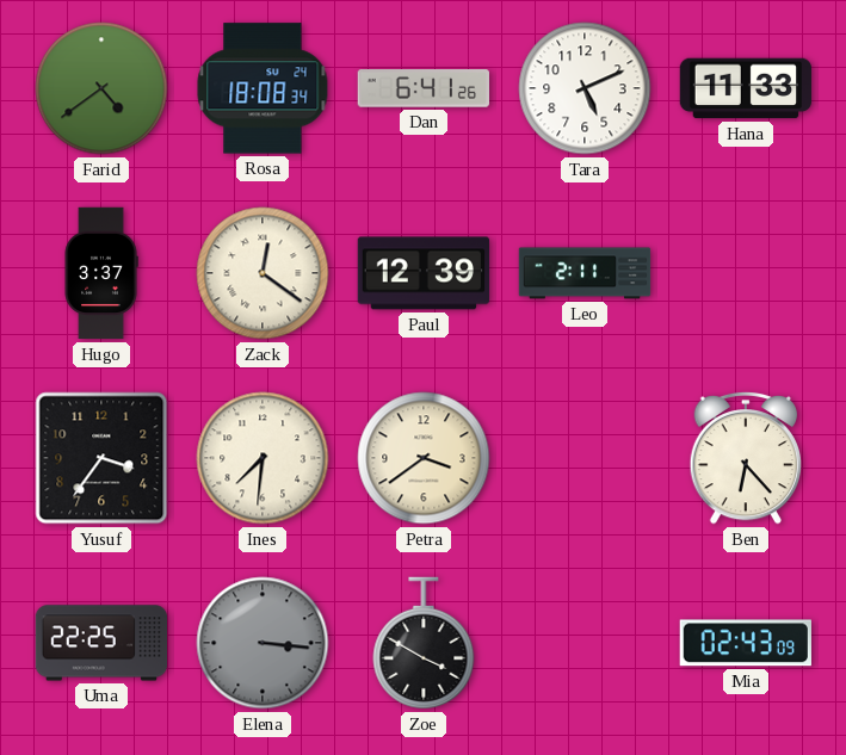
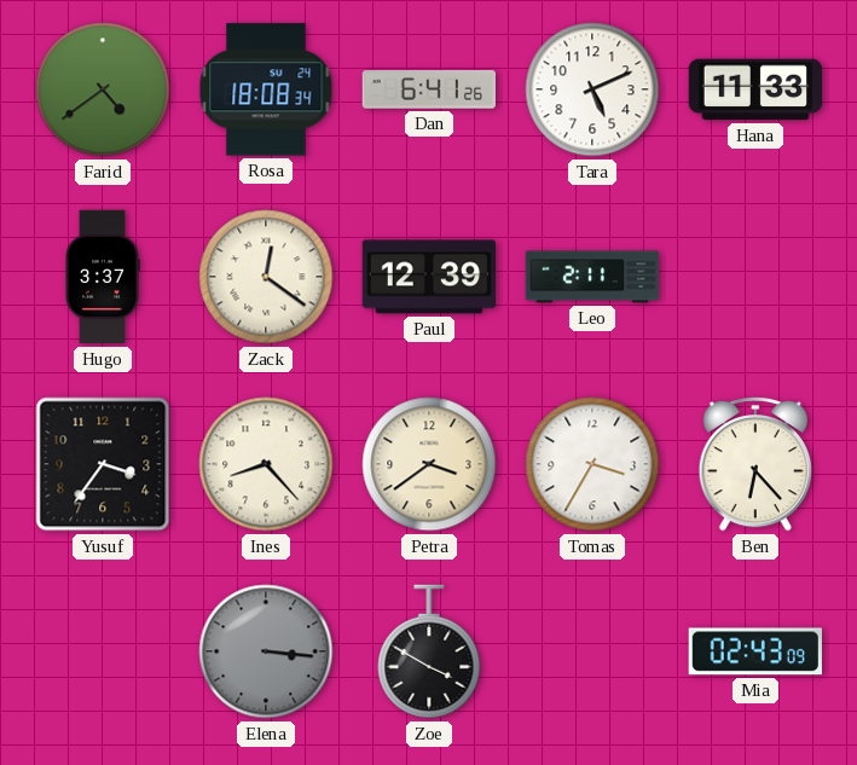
Ines: 7:31 -> 8:23
Tomas: none -> 3:35
Uma: 22:25 -> none
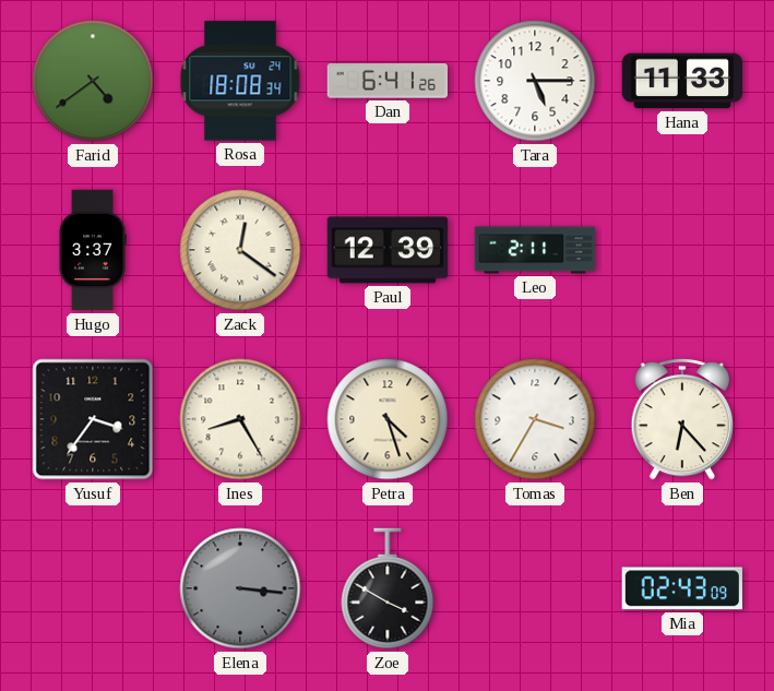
Tara: 5:11 -> 5:15
Ines: 8:23 -> 8:25
Petra: 3:39 -> 4:27
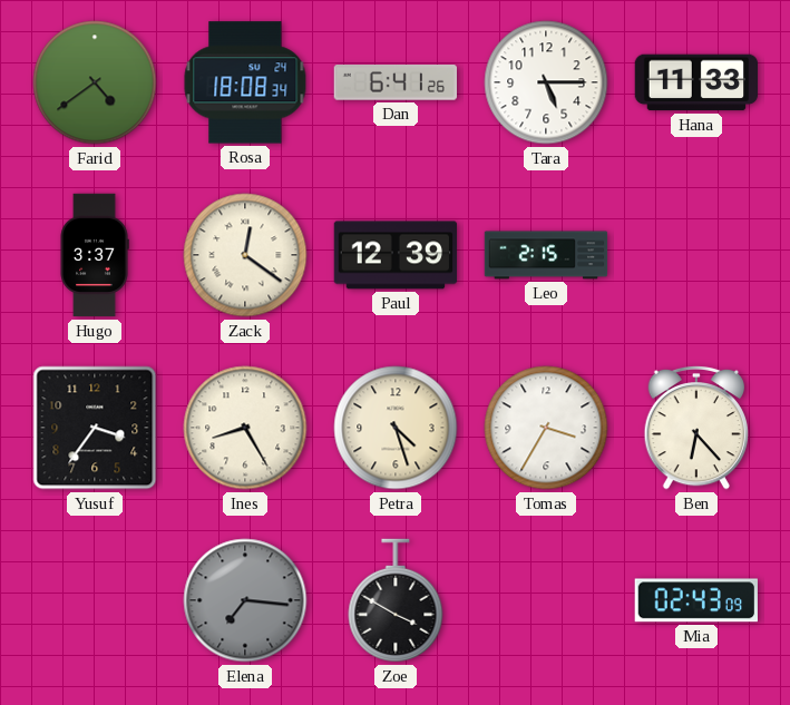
Leo: 2:11 -> 2:15
Elena: 3:16 -> 7:16
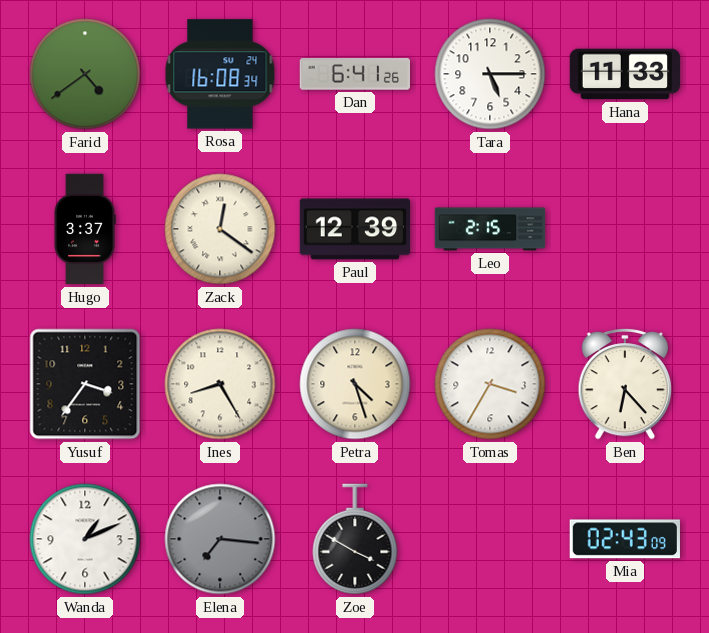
Rosa: 18:08 -> 16:08
Wanda: none -> 1:11
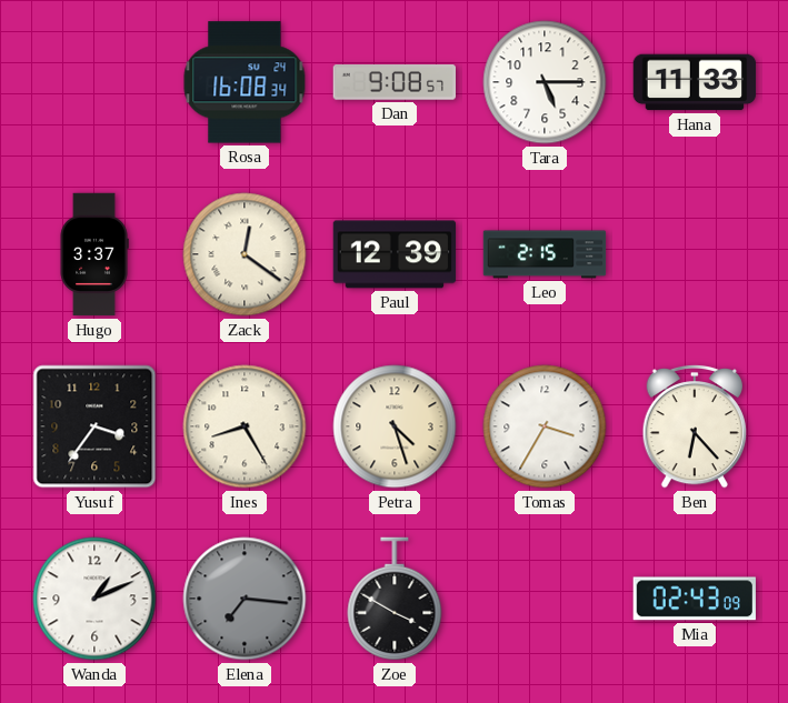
Farid: 4:39 -> none
Dan: 6:41 -> 9:08
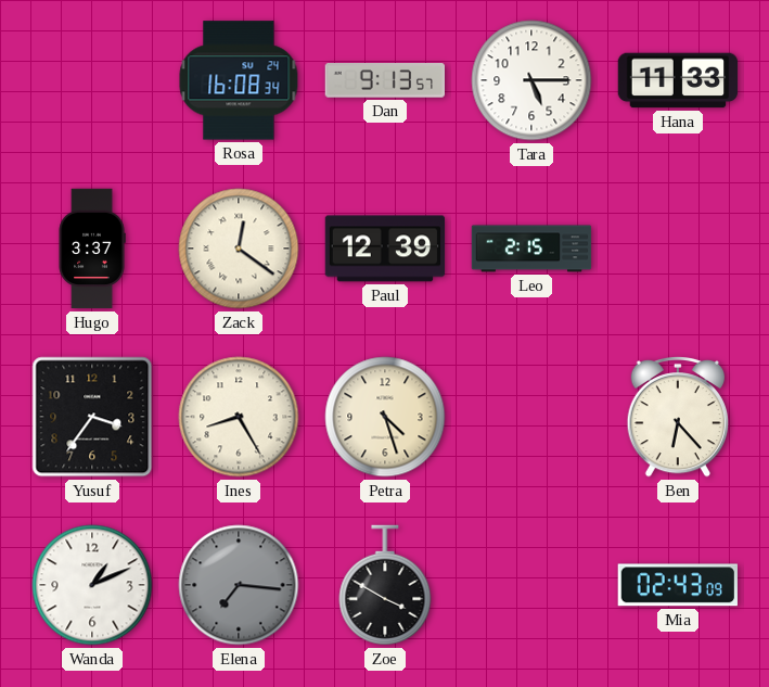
Dan: 9:08 -> 9:13
Tomas: 3:35 -> none
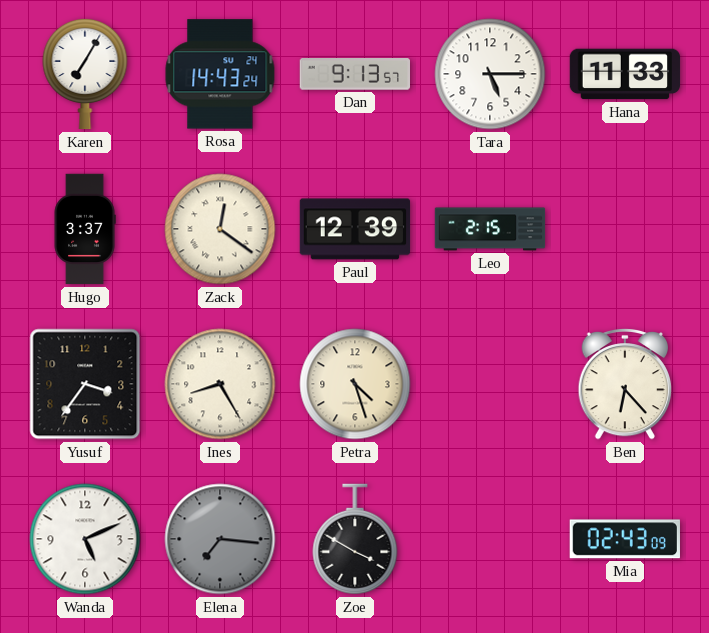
Karen: none -> 7:05
Rosa: 16:08 -> 14:43
Wanda: 1:11 -> 5:11
